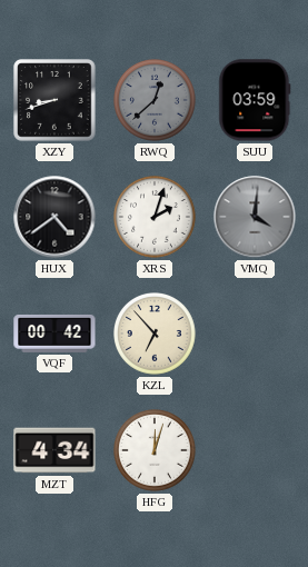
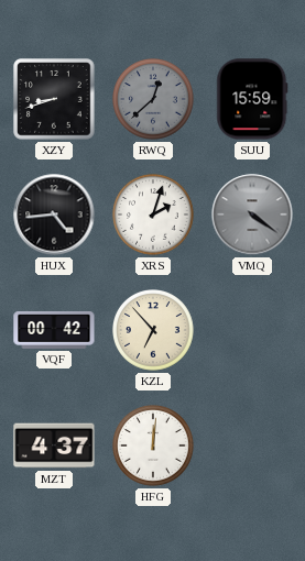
SUU: 03:59 -> 15:59
HUX: 4:39 -> 4:44
VMQ: 4:01 -> 4:21
MZT: 4:34 -> 4:37
HFG: 12:03 -> 12:01
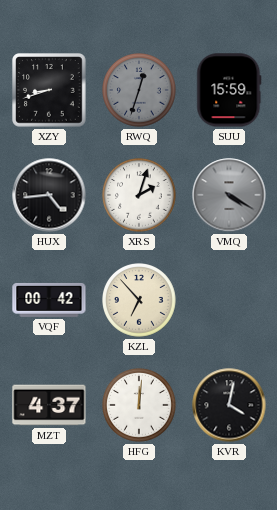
RWQ: 12:38 -> 12:33
VMQ: 4:21 -> 4:20
KVR: none -> 4:02
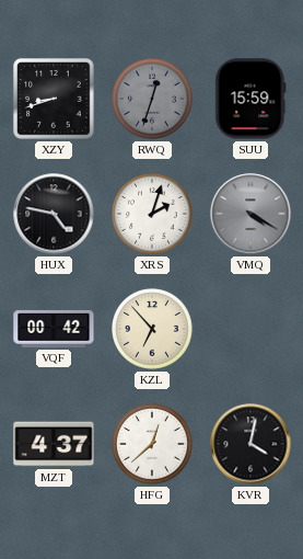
HUX: 4:44 -> 4:47
HFG: 12:01 -> 12:38
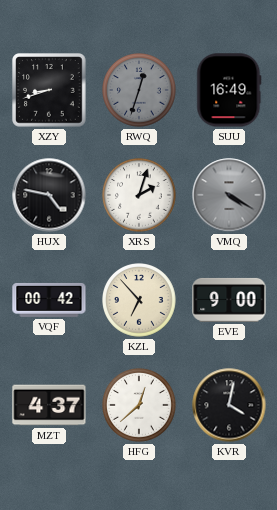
SUU: 15:59 -> 16:49
EVE: none -> 9:00
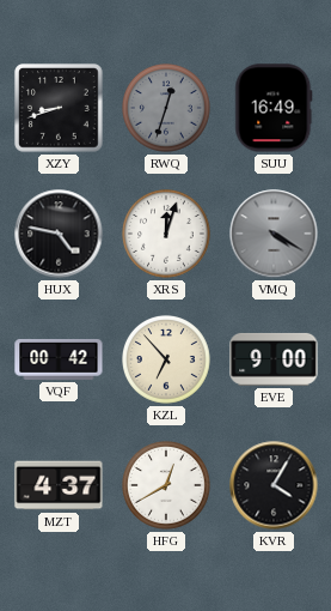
XRS: 2:03 -> 12:03
HFG: 12:38 -> 12:40
KVR: 4:02 -> 4:05
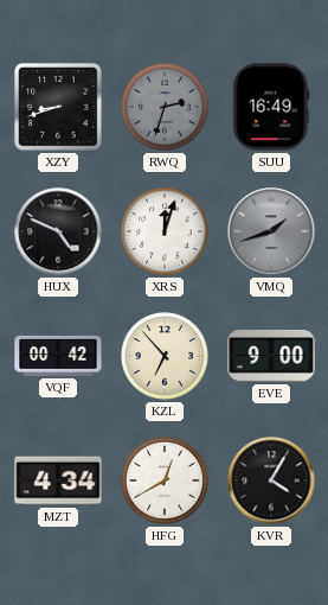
RWQ: 12:33 -> 2:33
HUX: 4:47 -> 4:49
VMQ: 4:20 -> 1:42
MZT: 4:37 -> 4:34
